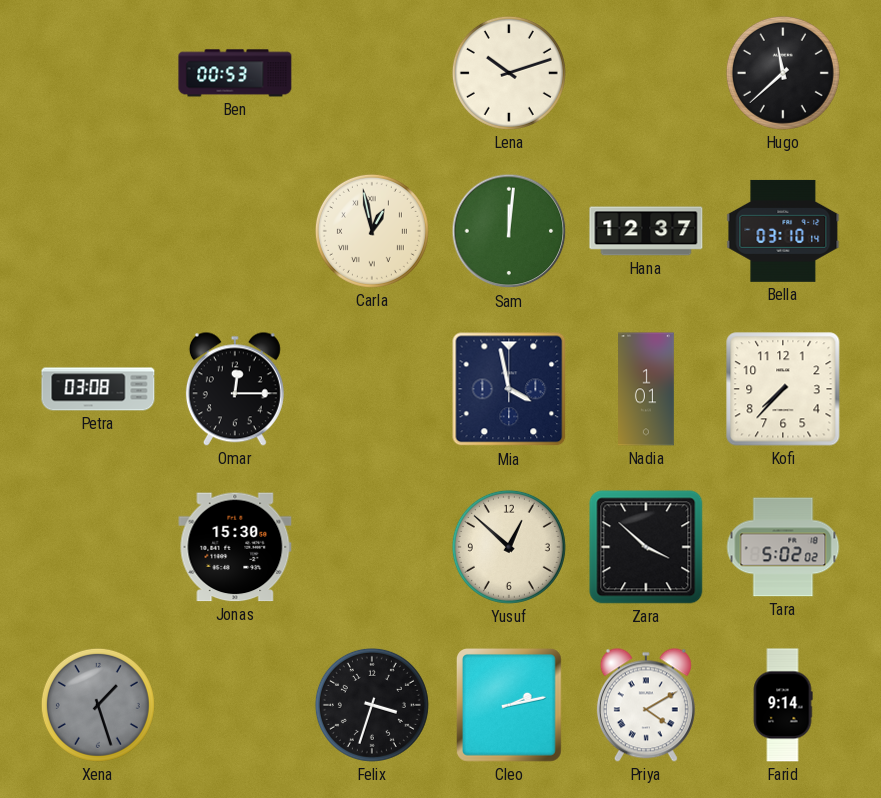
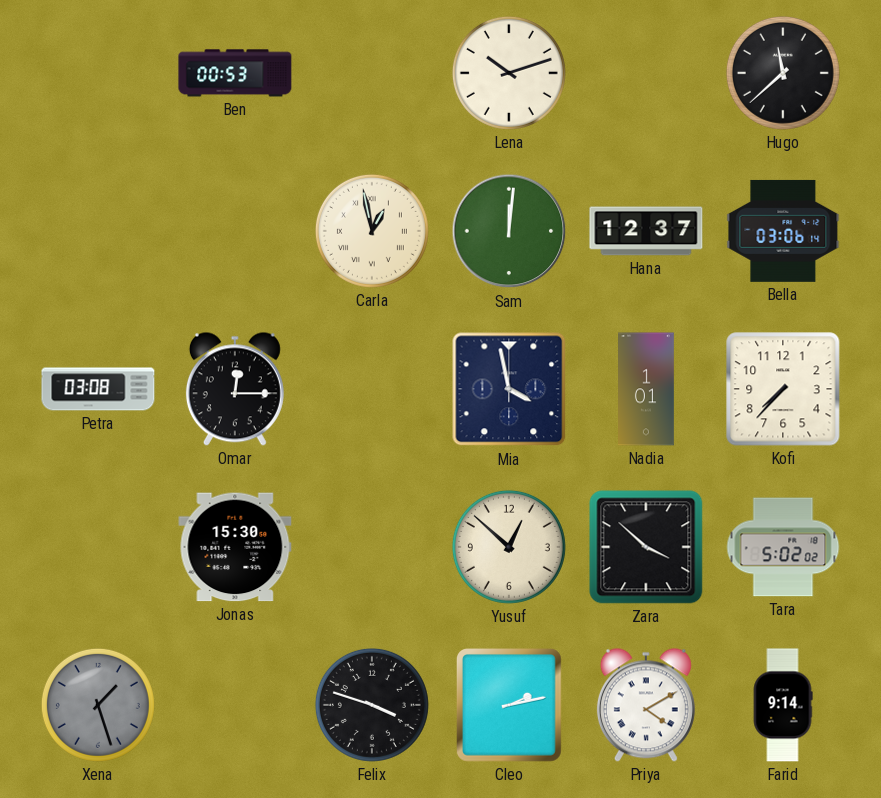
Bella: 03:10 -> 03:06
Felix: 3:33 -> 3:48
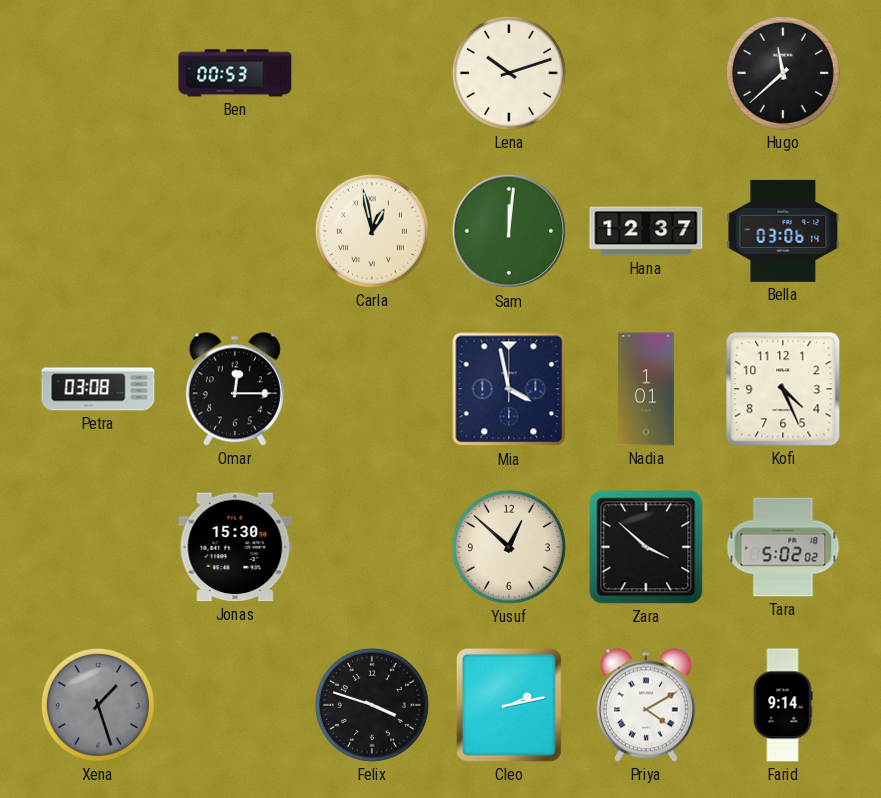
Kofi: 7:37 -> 4:26
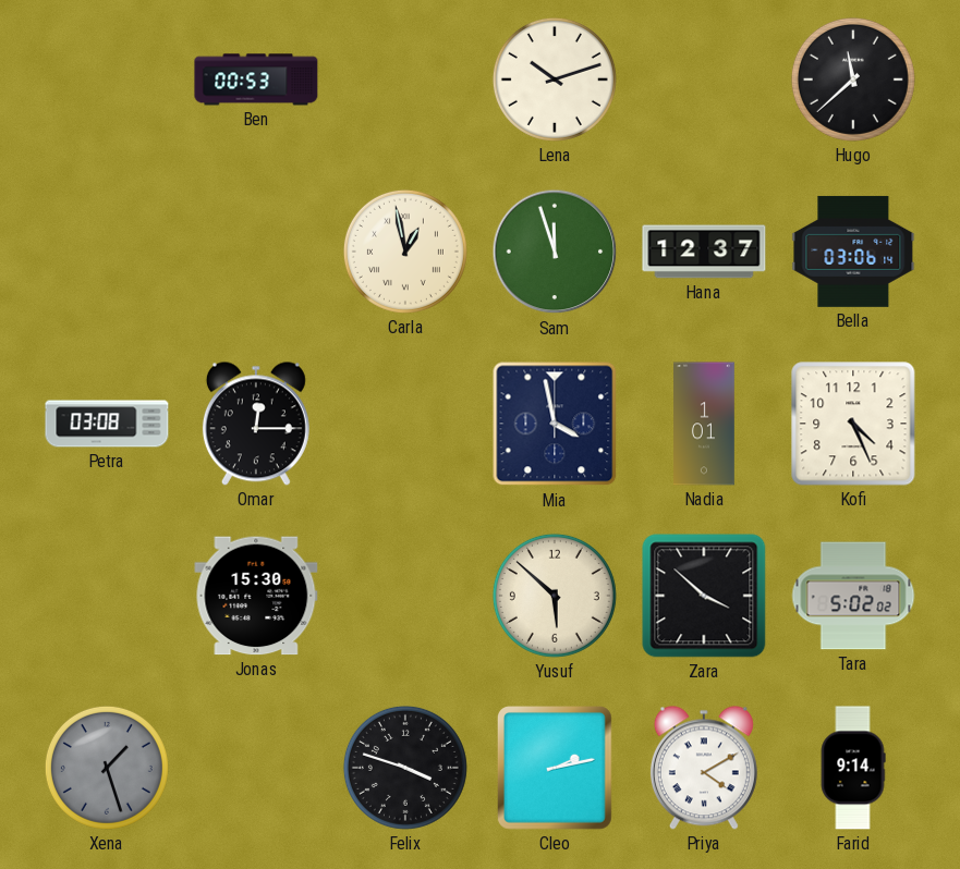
Sam: 12:01 -> 11:57
Yusuf: 12:52 -> 5:52
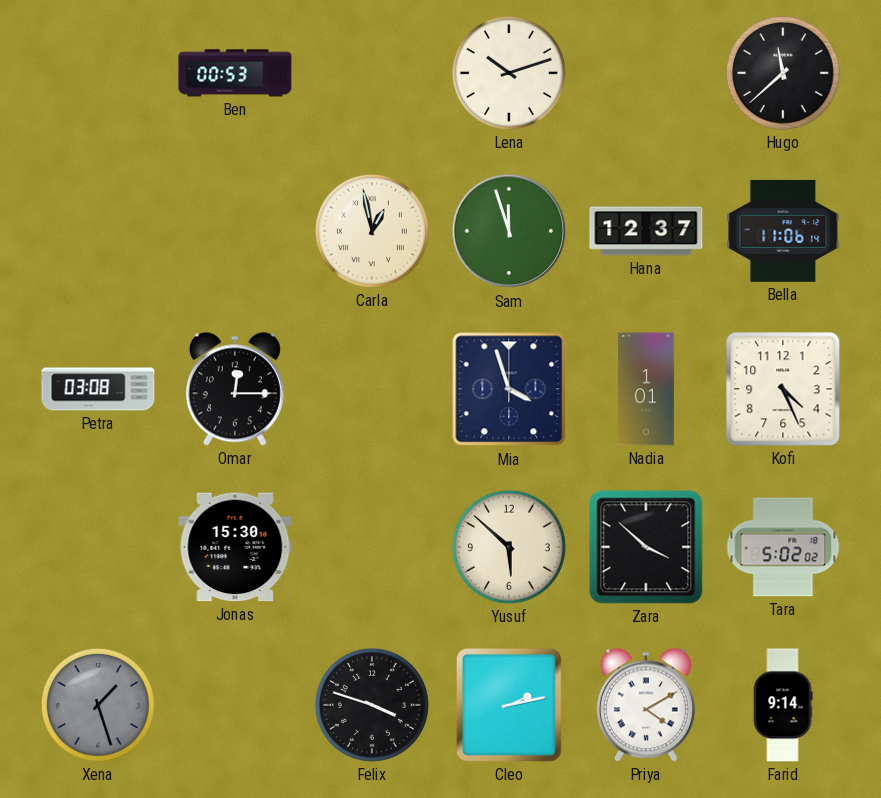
Bella: 03:06 -> 11:06
Mia: 3:58 -> 3:57
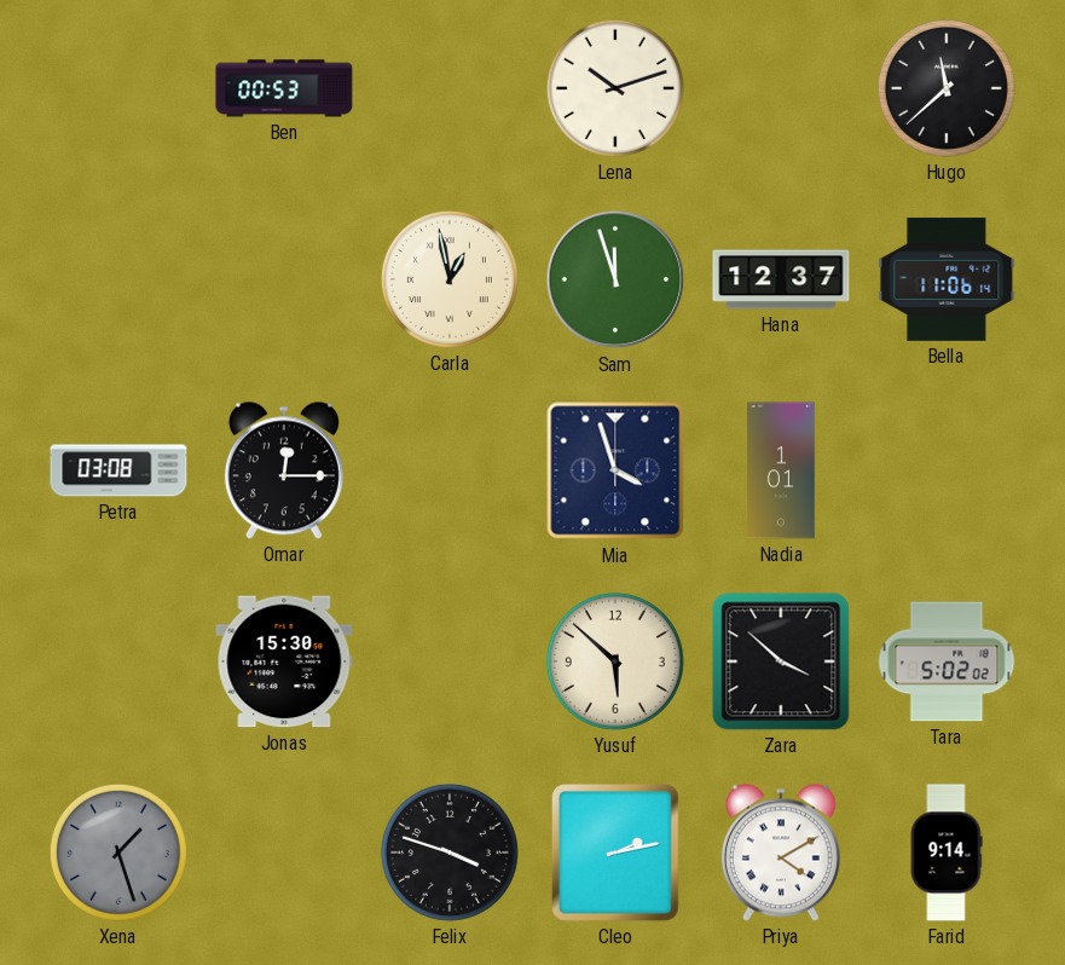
Kofi: 4:26 -> none
